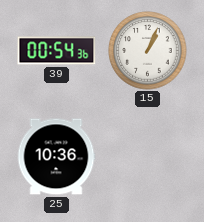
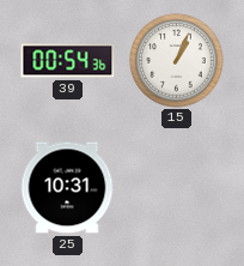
25: 10:36 -> 10:31
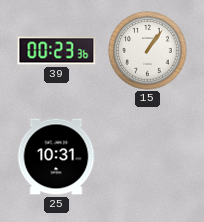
39: 00:54 -> 00:23
15: 1:04 -> 1:06
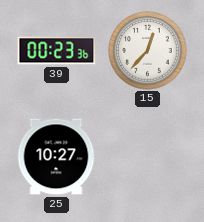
15: 1:06 -> 12:37
25: 10:31 -> 10:27
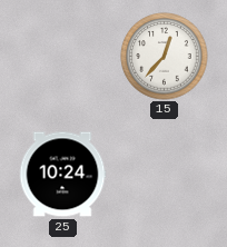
39: 00:23 -> none
25: 10:27 -> 10:24
